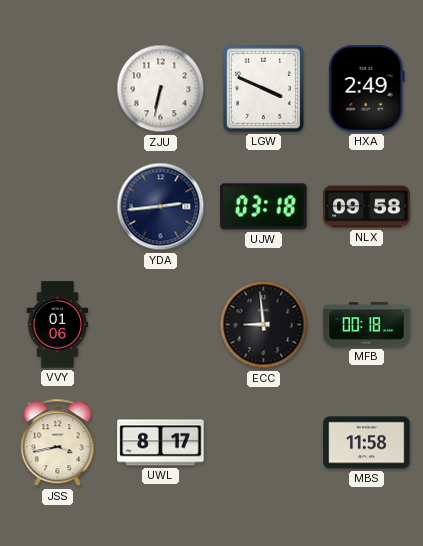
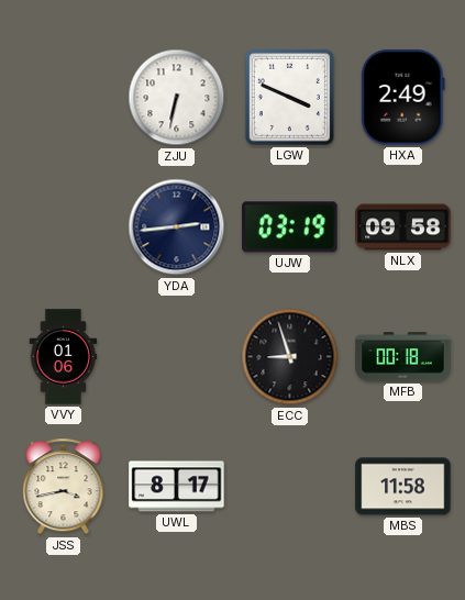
UJW: 03:18 -> 03:19
ECC: 8:59 -> 8:57
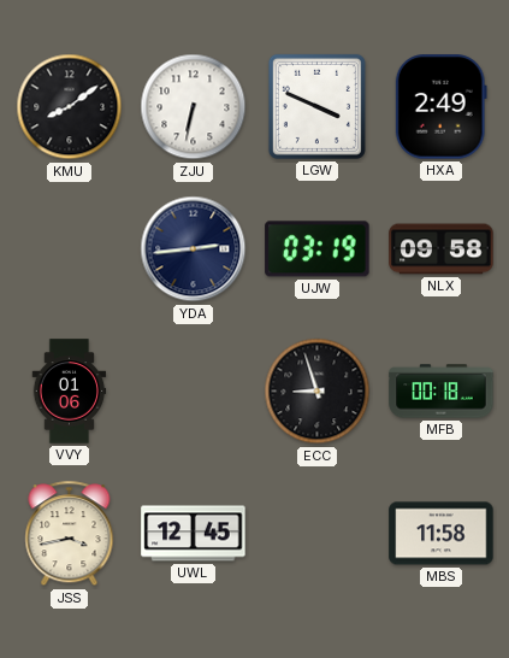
KMU: none -> 8:09
UWL: 8:17 -> 12:45
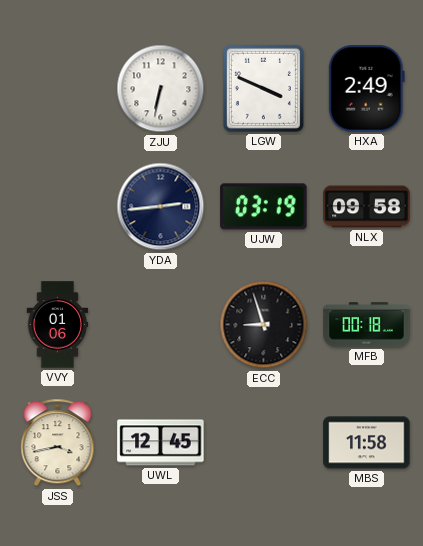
KMU: 8:09 -> none
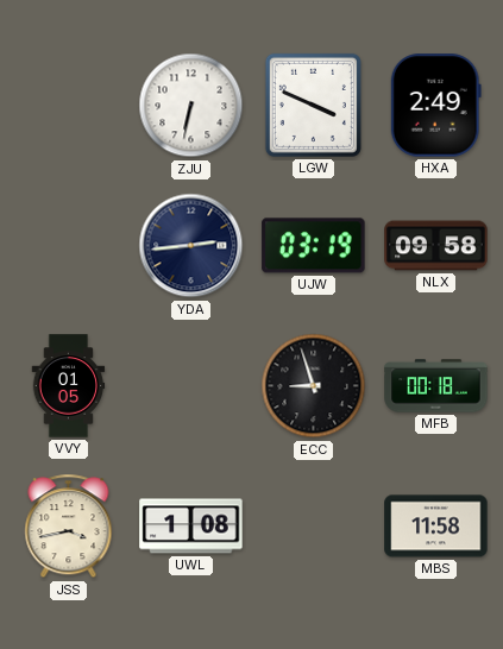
VVY: 01:06 -> 01:05
UWL: 12:45 -> 1:08
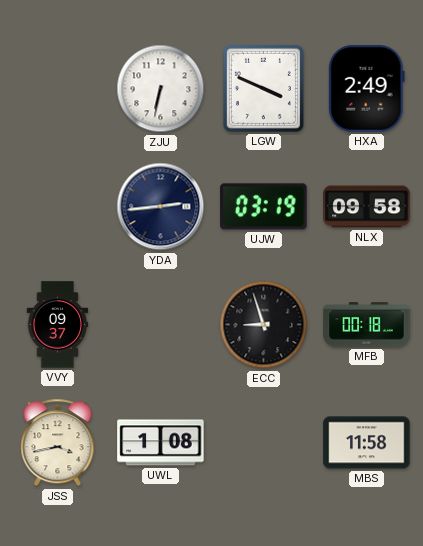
VVY: 01:05 -> 09:37
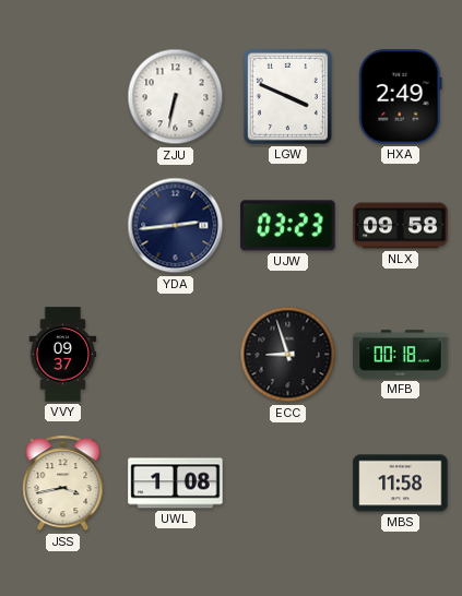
UJW: 03:19 -> 03:23
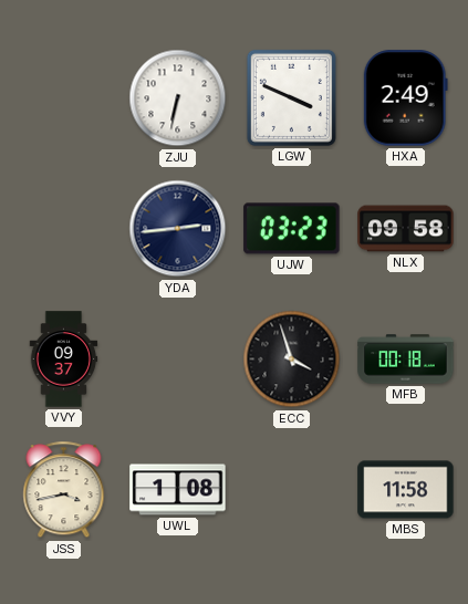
ECC: 8:57 -> 3:57
